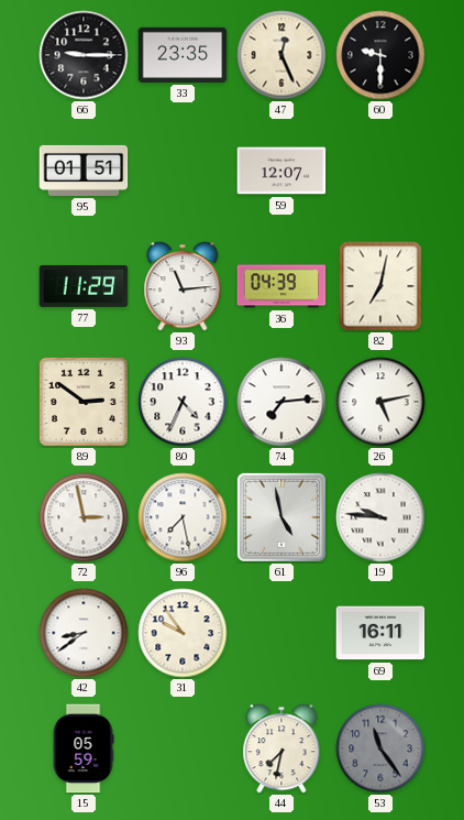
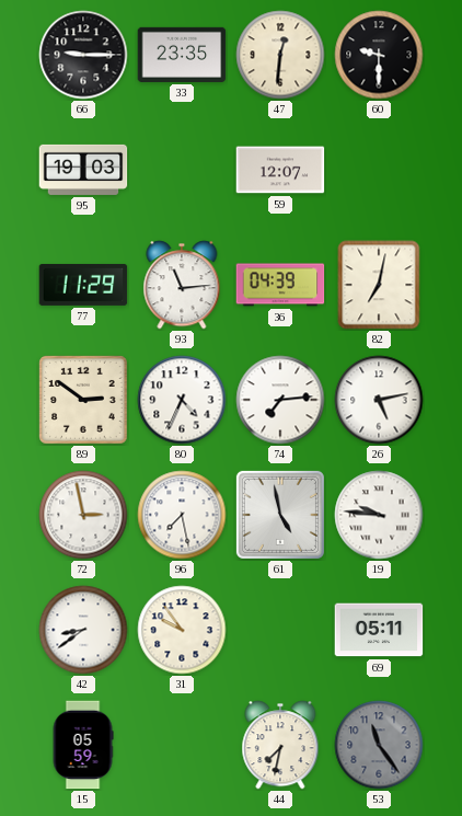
47: 12:26 -> 12:31
95: 01:51 -> 19:03
69: 16:11 -> 05:11
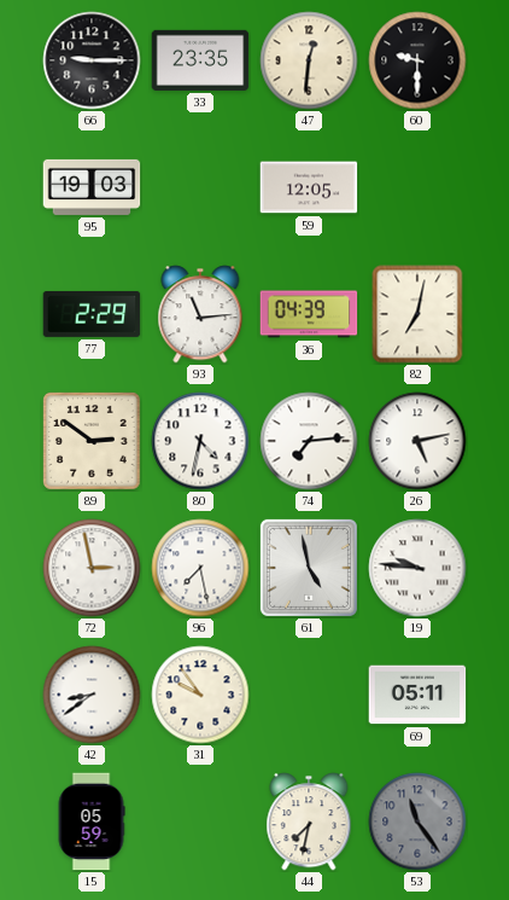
59: 12:07 -> 12:05
77: 11:29 -> 2:29
80: 4:34 -> 4:32
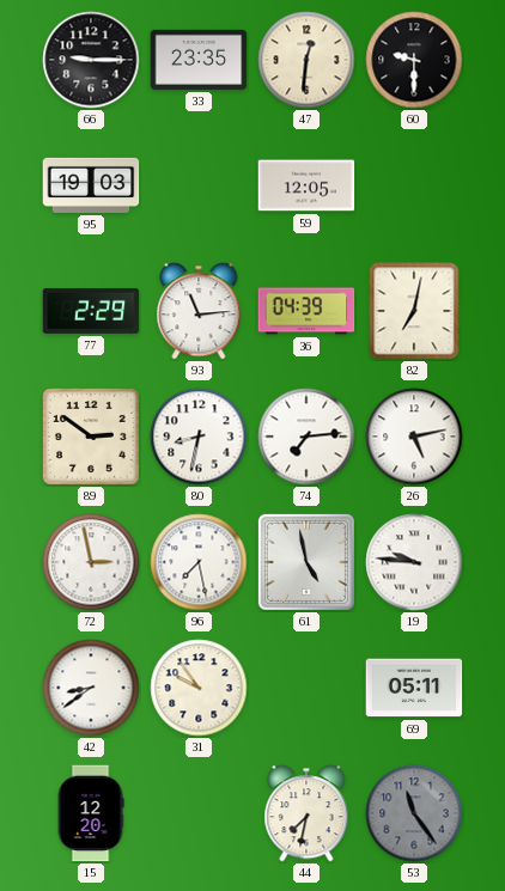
80: 4:32 -> 8:32
15: 05:59 -> 12:20
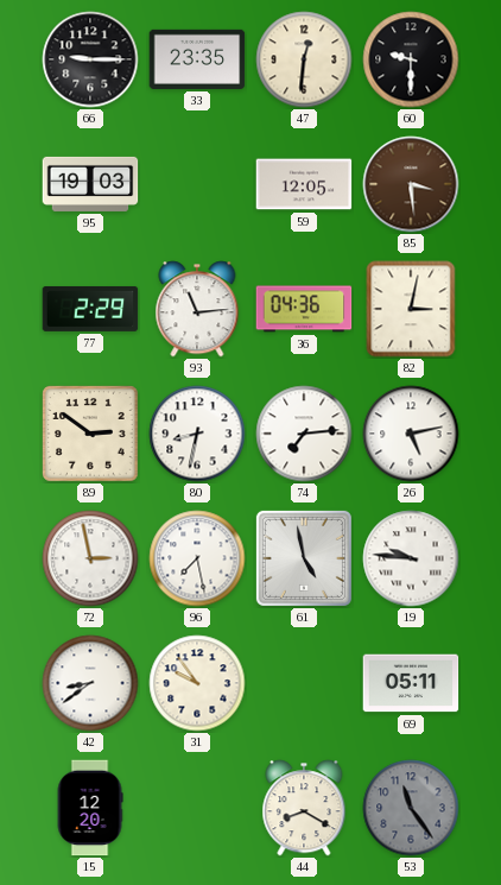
85: none -> 3:29
36: 04:39 -> 04:36
82: 7:02 -> 3:02
44: 7:32 -> 8:20
